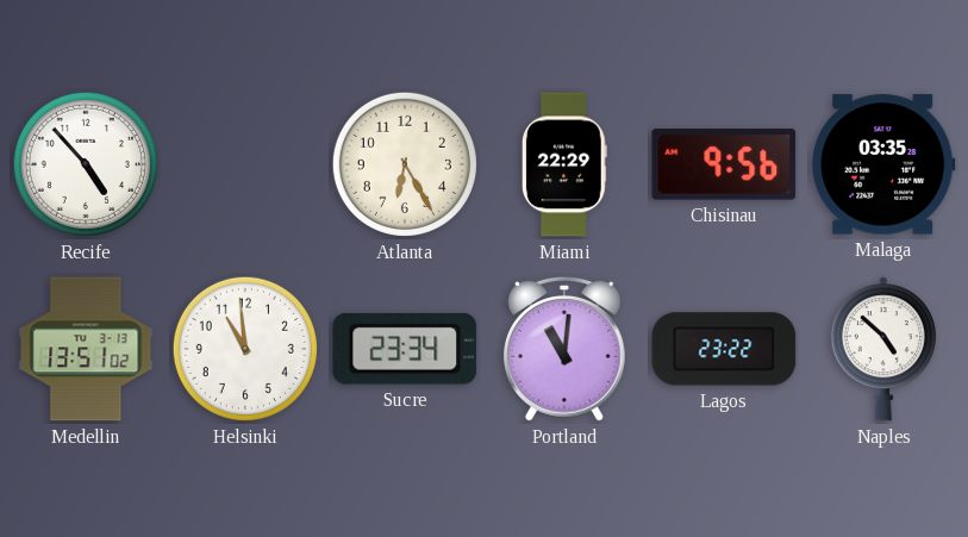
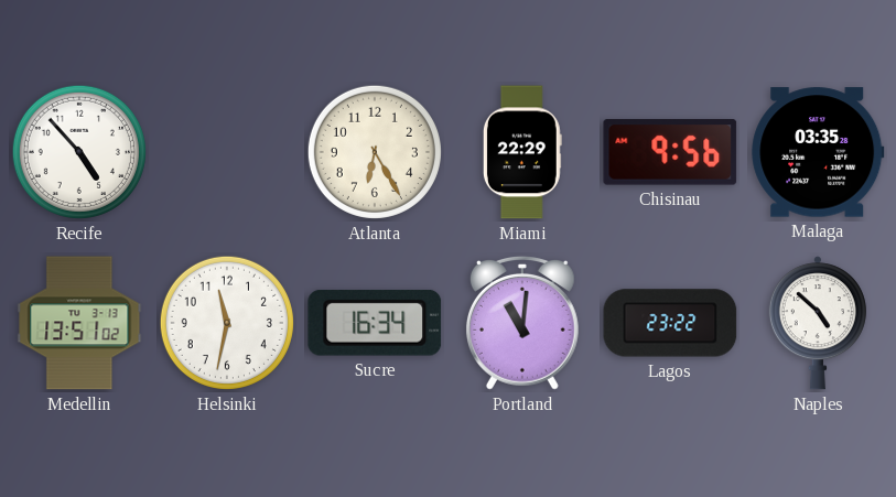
Helsinki: 10:59 -> 11:32
Sucre: 23:34 -> 16:34
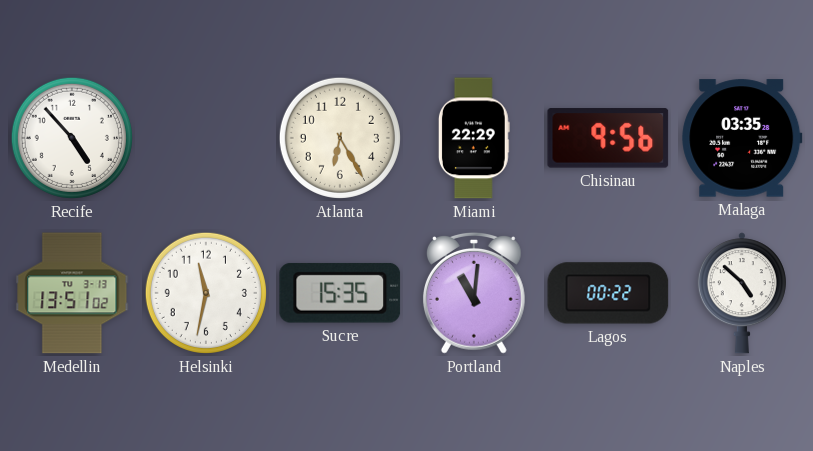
Sucre: 16:34 -> 15:35
Lagos: 23:22 -> 00:22
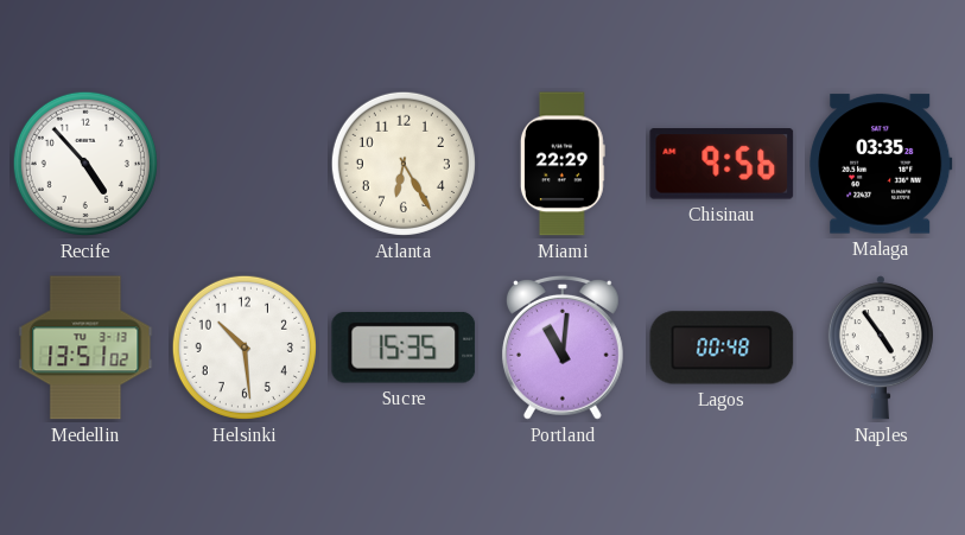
Helsinki: 11:32 -> 10:29
Lagos: 00:22 -> 00:48
Naples: 4:52 -> 4:54
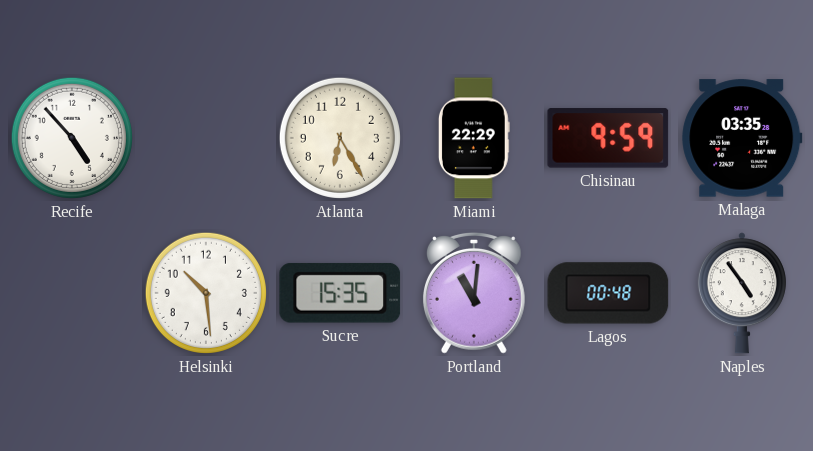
Chisinau: 9:56 -> 9:59
Medellin: 13:51 -> none
